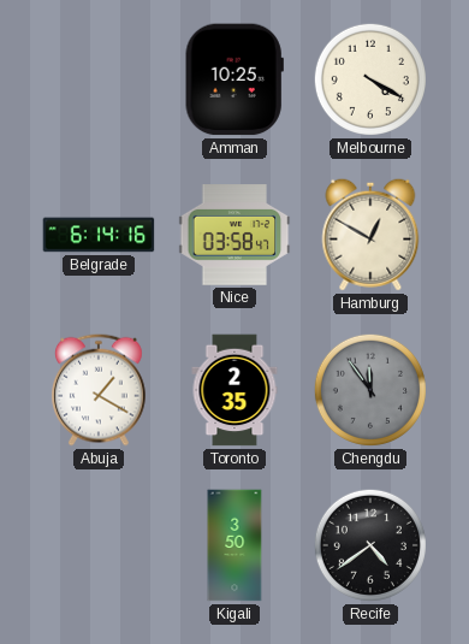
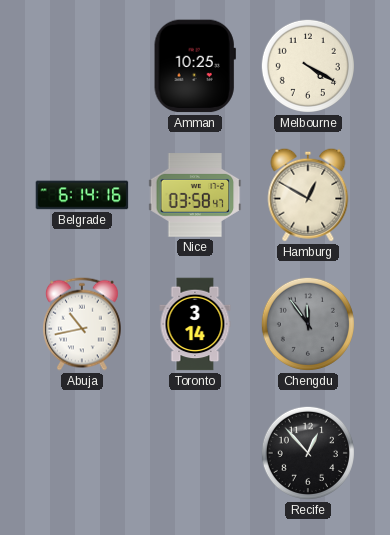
Abuja: 1:20 -> 10:43
Toronto: 2:35 -> 3:14
Kigali: 3:50 -> none
Recife: 4:39 -> 12:53
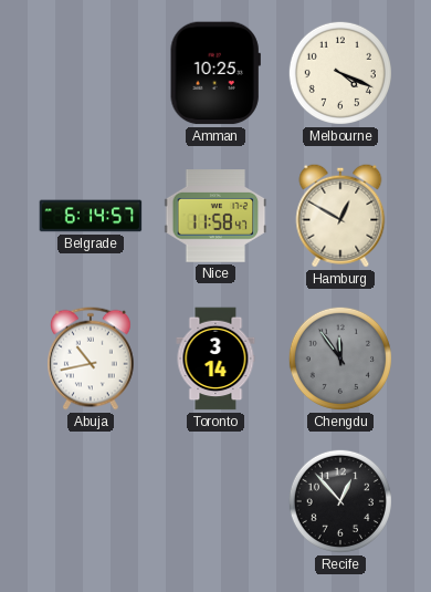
Melbourne: 4:20 -> 4:19
Belgrade: 6:14:16 -> 6:14:57
Nice: 03:58 -> 11:58
